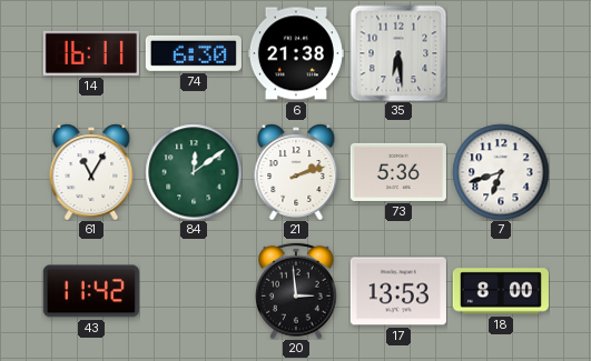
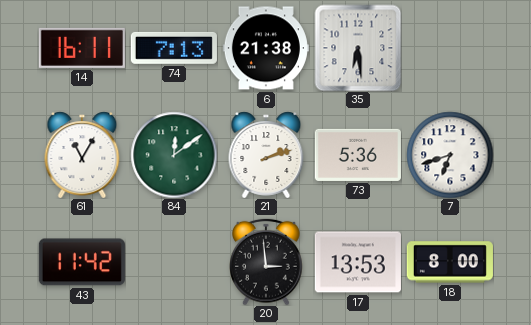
74: 6:30 -> 7:13
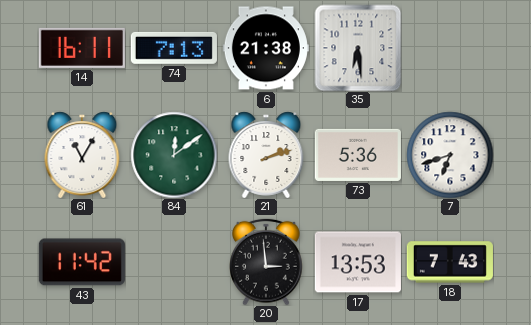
18: 8:00 -> 7:43
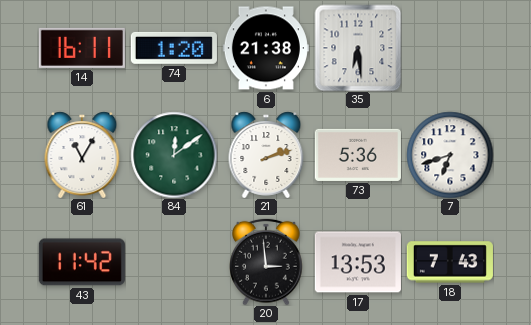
74: 7:13 -> 1:20
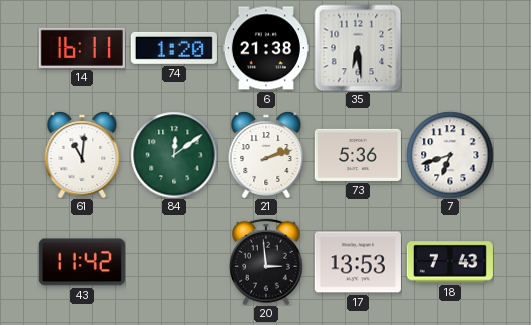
61: 11:05 -> 11:01
